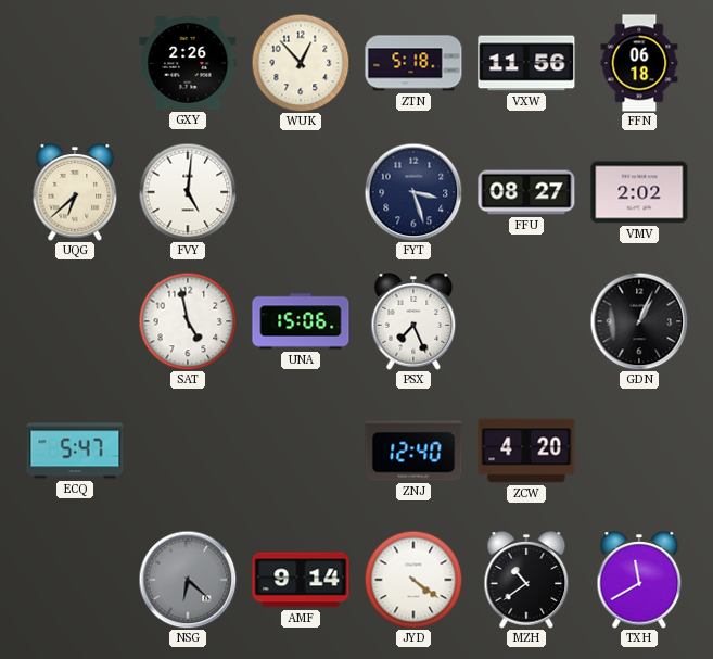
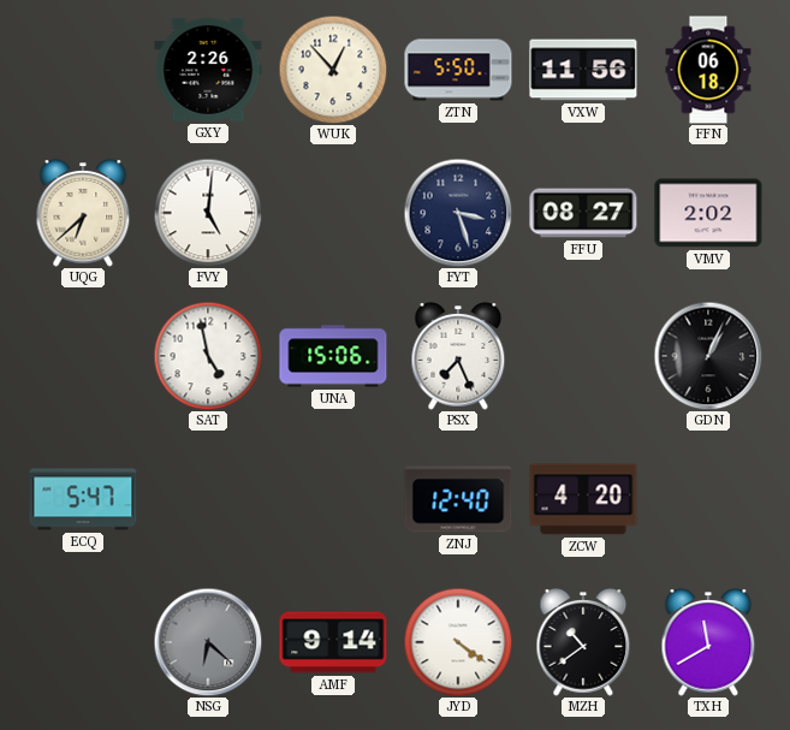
ZTN: 5:18 -> 5:50
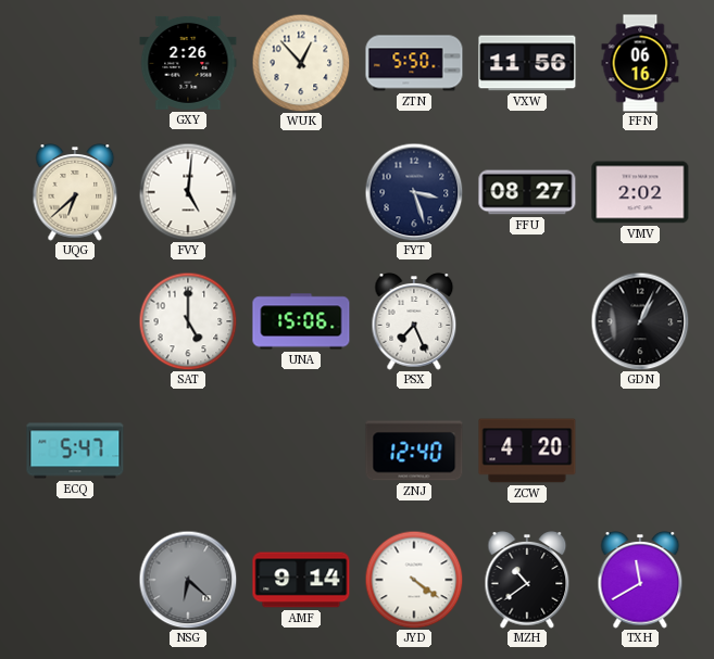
FFN: 06:18 -> 06:16
SAT: 4:58 -> 5:00
